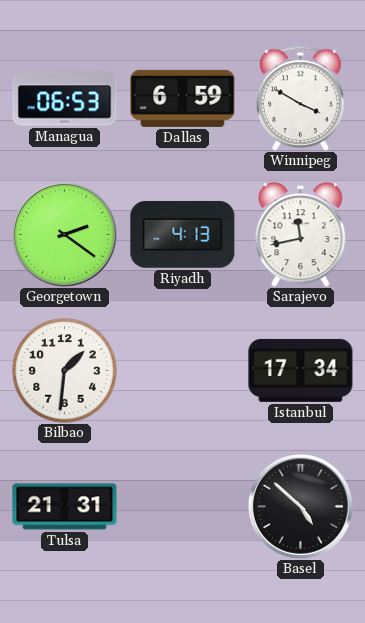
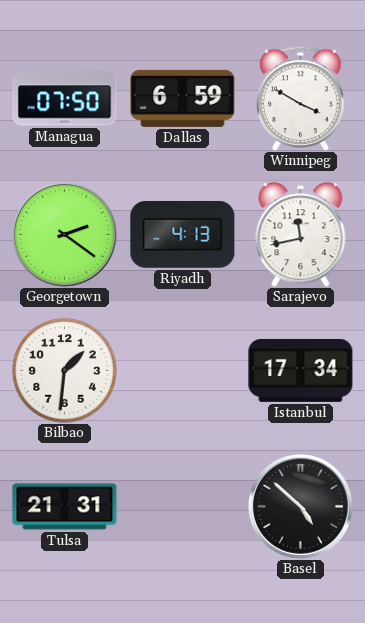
Managua: 06:53 -> 07:50
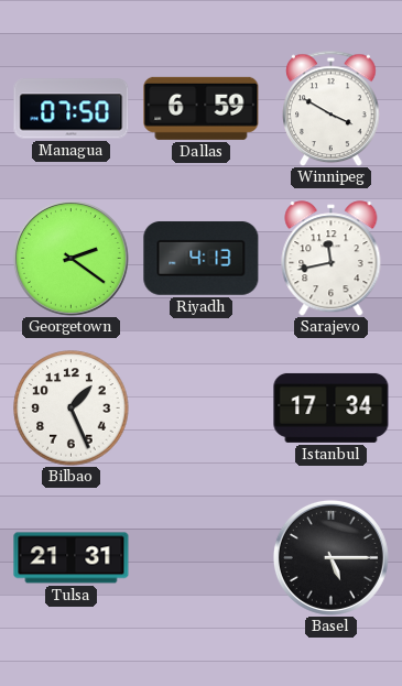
Bilbao: 1:31 -> 1:26
Basel: 4:52 -> 5:15
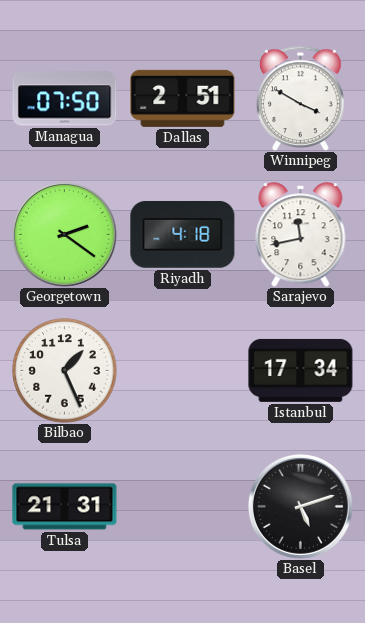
Dallas: 6:59 -> 2:51
Riyadh: 4:13 -> 4:18
Basel: 5:15 -> 5:12
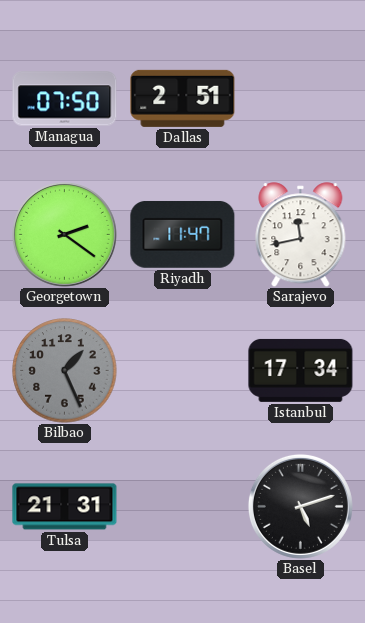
Winnipeg: 3:50 -> none
Riyadh: 4:18 -> 11:47
Bilbao dial: white -> grey
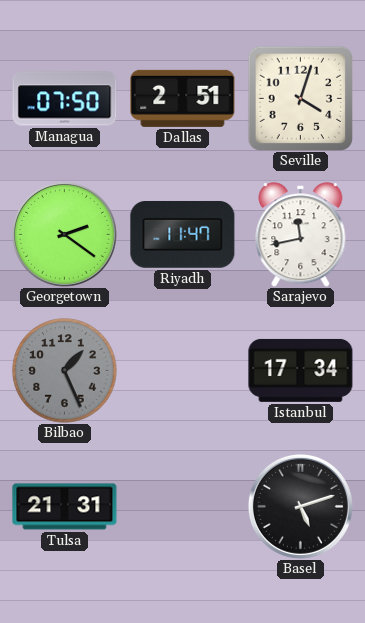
Seville: none -> 4:03
